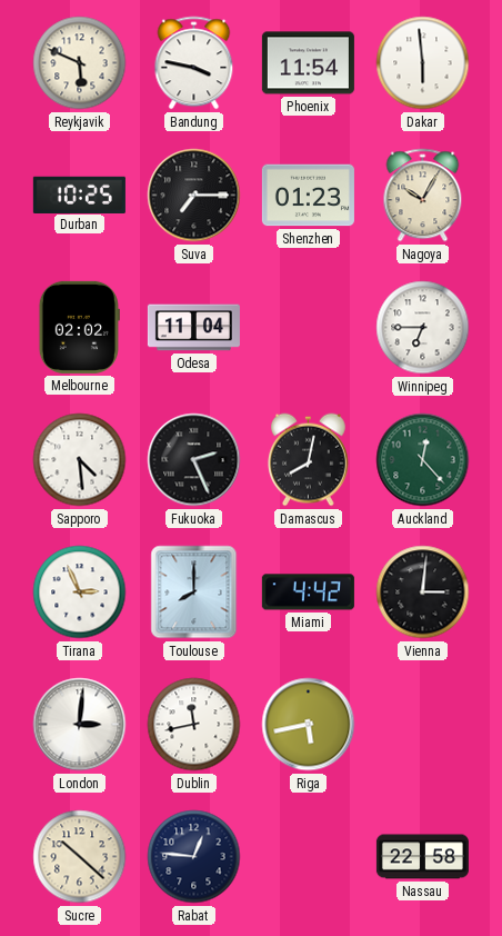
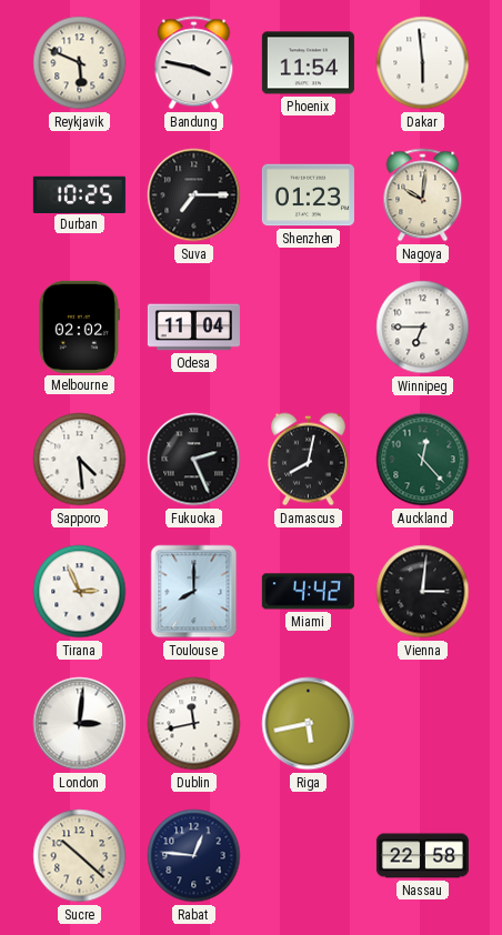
Nagoya: 10:05 -> 10:01
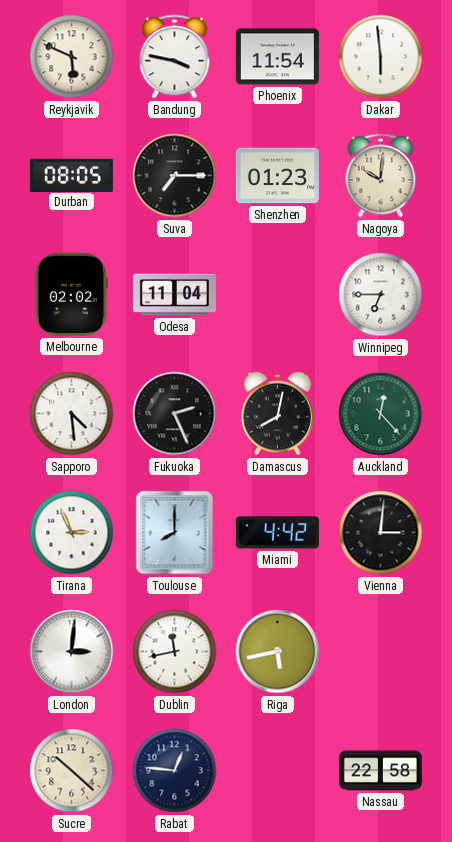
Durban: 10:25 -> 08:05
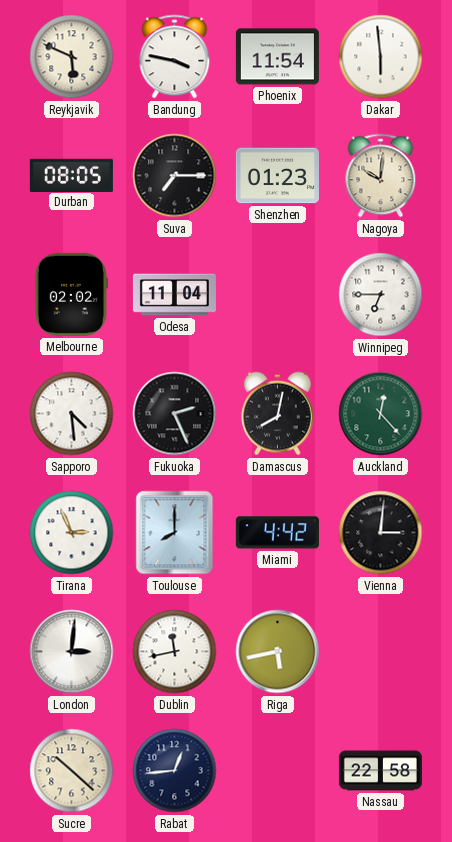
Rabat: 12:46 -> 12:44
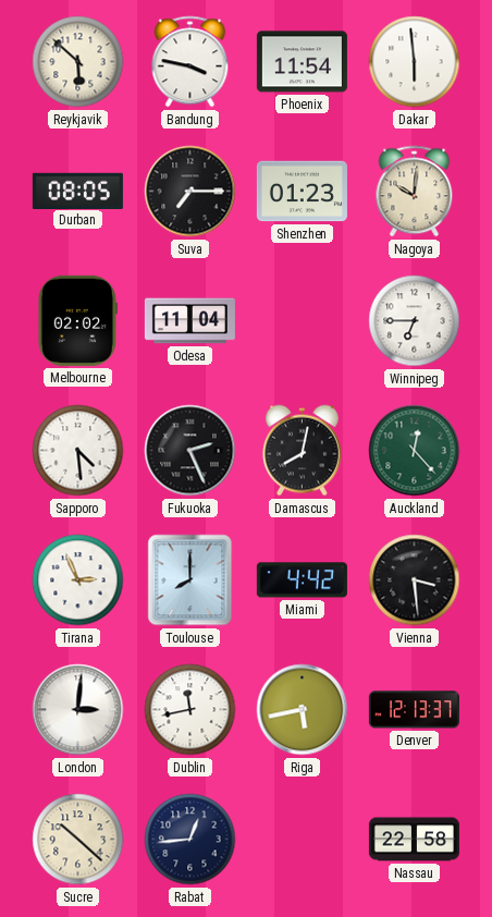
Reykjavik: 5:49 -> 5:52
Vienna: 3:01 -> 3:29
Denver: none -> 12:13
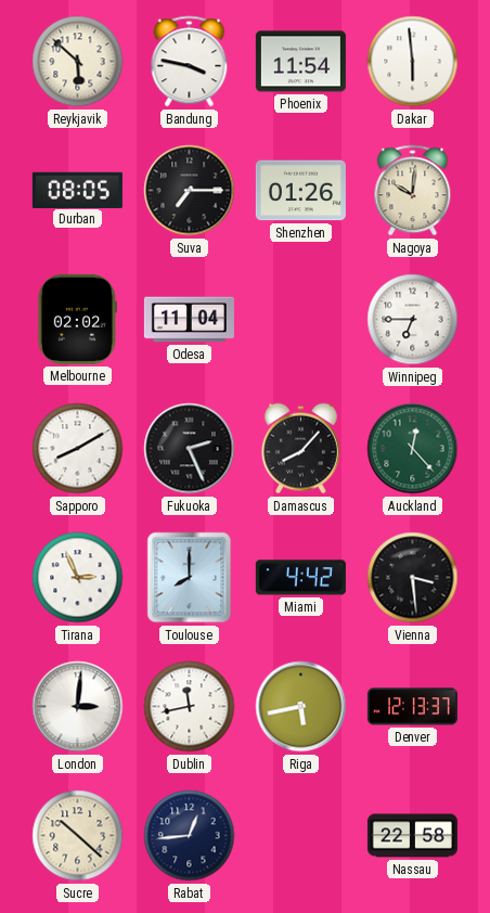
Shenzhen: 01:23 -> 01:26
Sapporo: 4:29 -> 8:10
Damascus: 8:02 -> 8:07
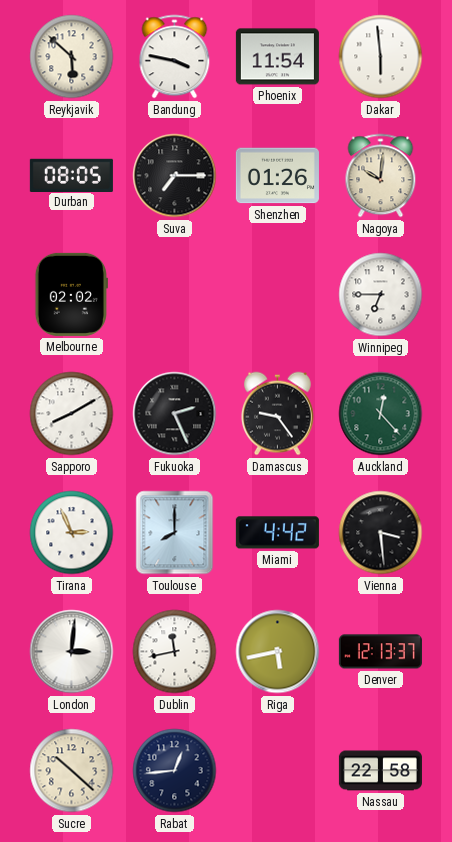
Odesa: 11:04 -> none
Damascus: 8:07 -> 9:24
